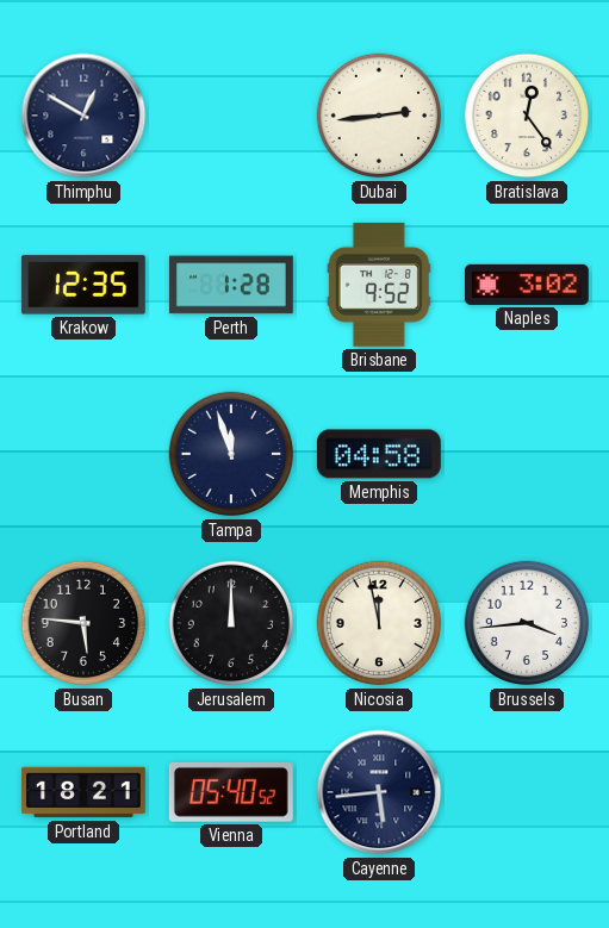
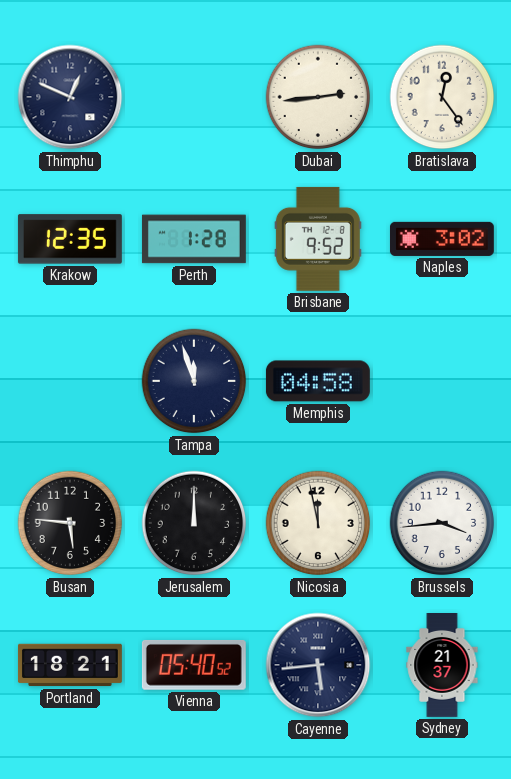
Thimphu: 12:50 -> 12:49
Sydney: none -> 21:37
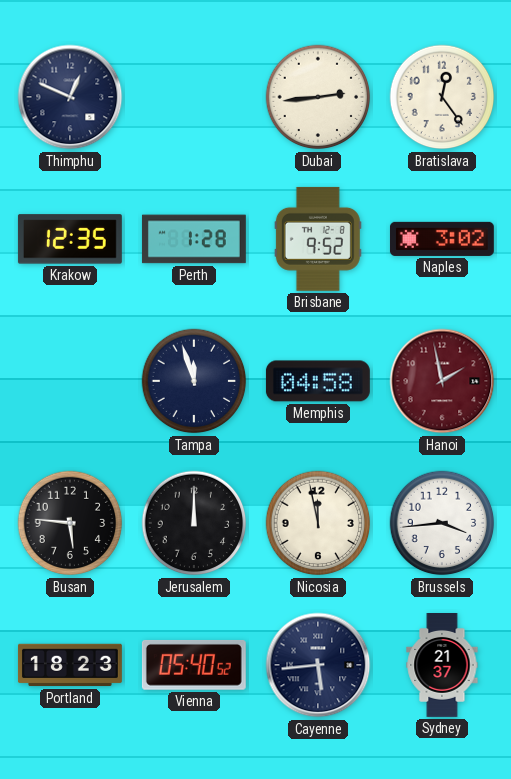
Hanoi: none -> 1:58
Portland: 18:21 -> 18:23
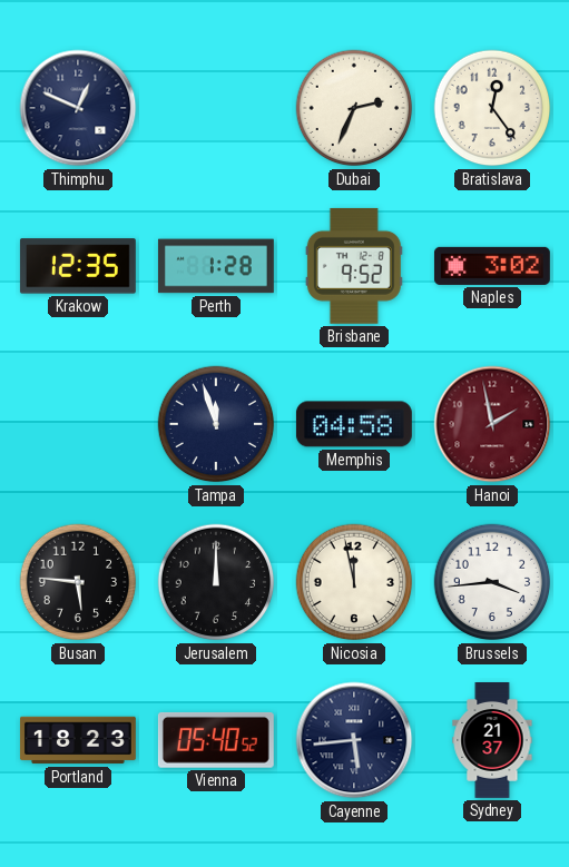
Dubai: 2:44 -> 2:34
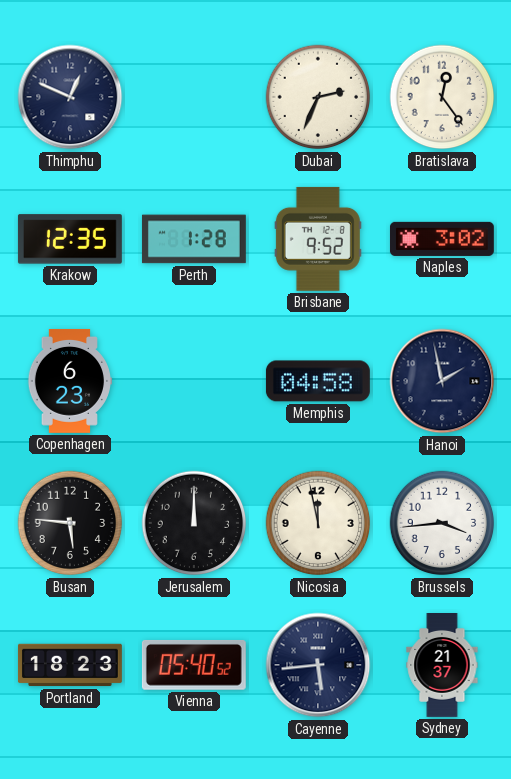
Copenhagen: none -> 6:23
Tampa: 11:57 -> none
Hanoi dial: burgundy -> navy
